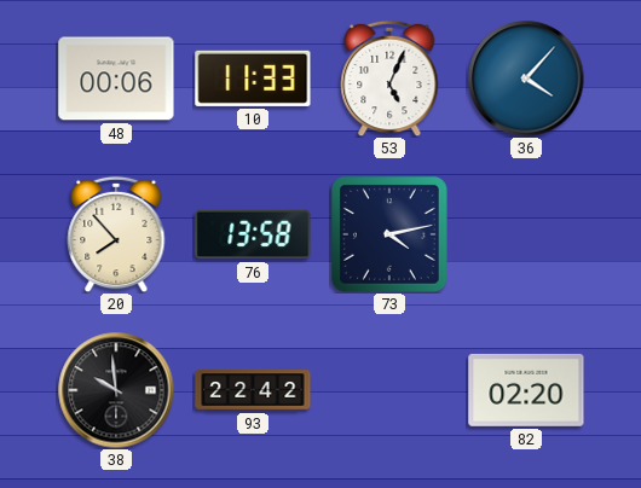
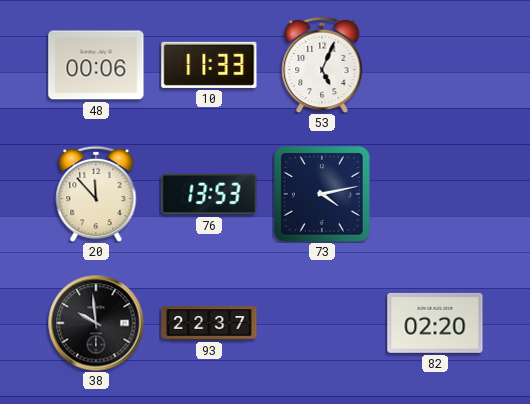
36: 4:07 -> none
20: 7:53 -> 11:53
76: 13:58 -> 13:53
93: 22:42 -> 22:37
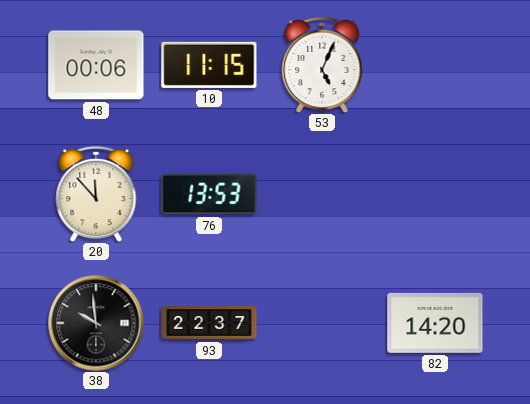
10: 11:33 -> 11:15
73: 4:13 -> none
82: 02:20 -> 14:20
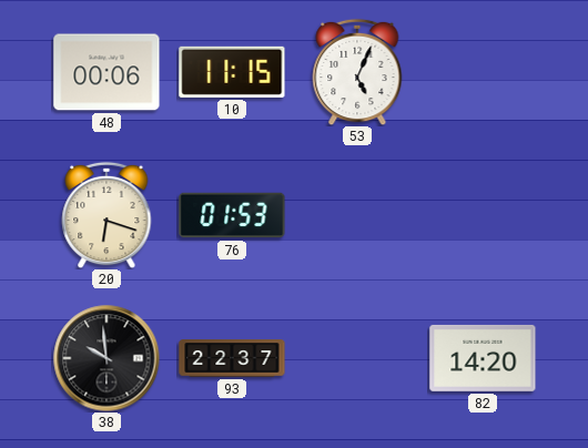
20: 11:53 -> 6:18
76: 13:53 -> 01:53
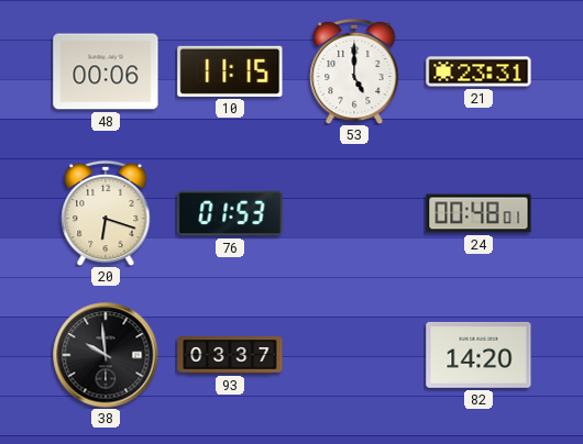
53: 5:04 -> 5:00
21: none -> 23:31
24: none -> 00:48
93: 22:37 -> 03:37
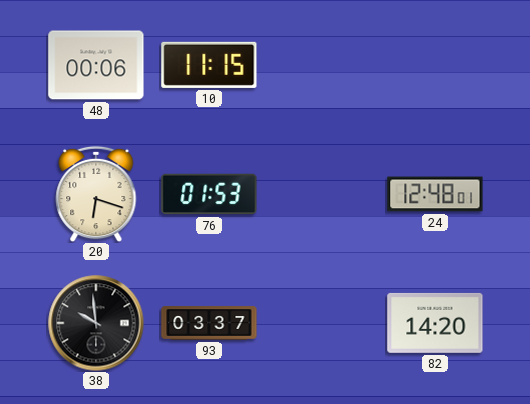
53: 5:00 -> none
21: 23:31 -> none
24: 00:48 -> 12:48
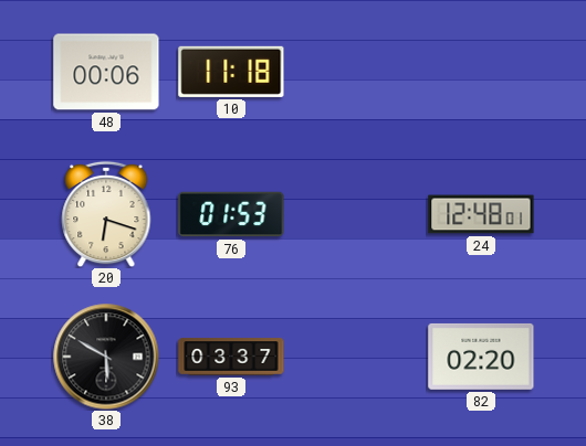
10: 11:15 -> 11:18
38: 9:59 -> 5:50
82: 14:20 -> 02:20
